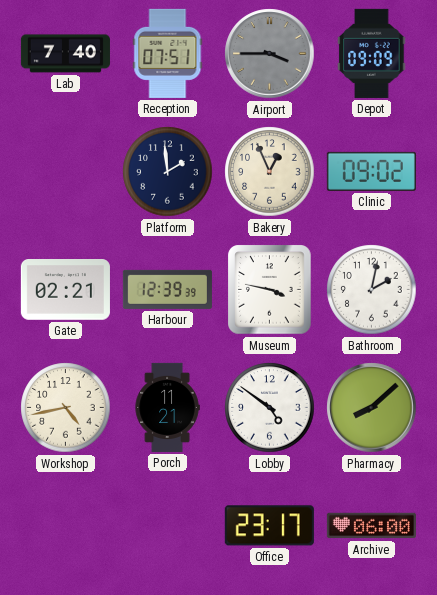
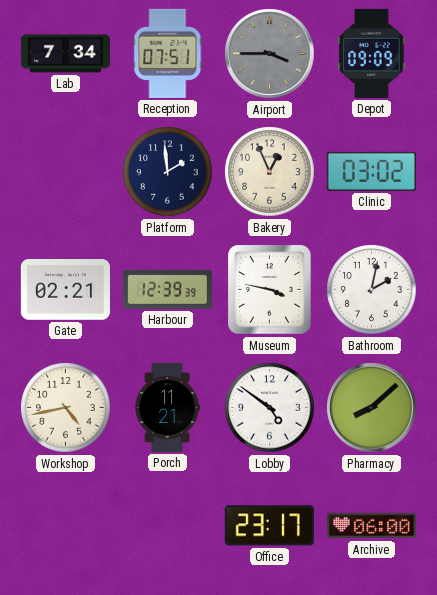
Lab: 7:40 -> 7:34
Clinic: 09:02 -> 03:02
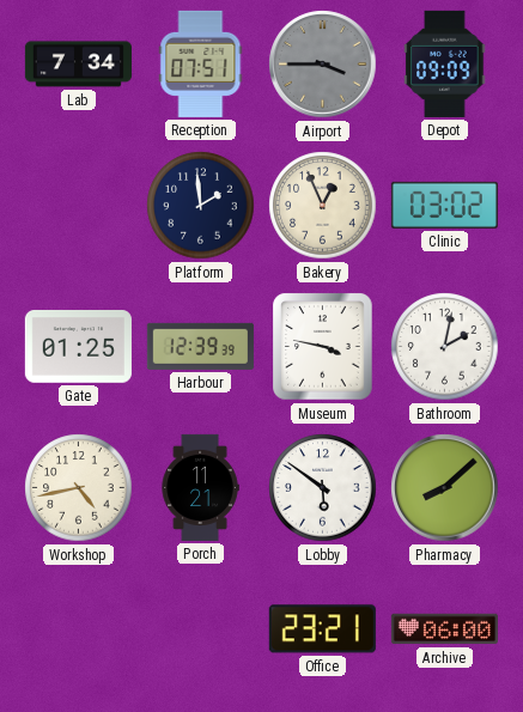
Gate: 02:21 -> 01:25
Lobby: 4:51 -> 5:51
Office: 23:17 -> 23:21
